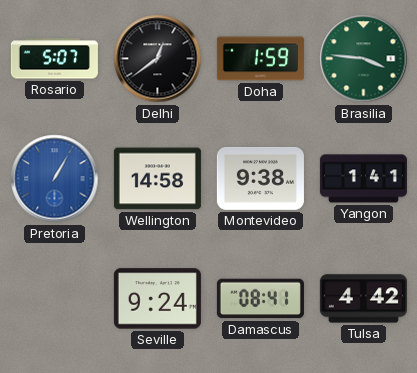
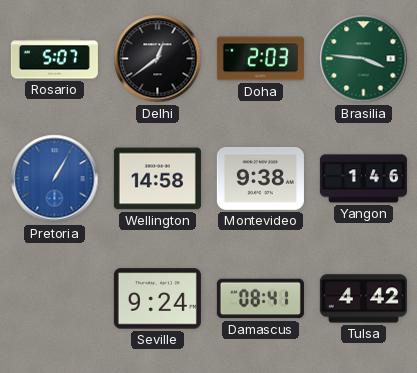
Doha: 1:59 -> 2:03
Yangon: 1:41 -> 1:46
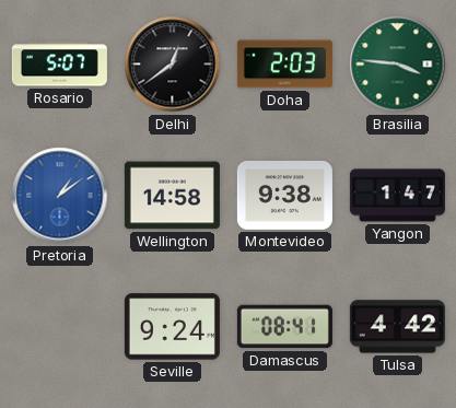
Pretoria: 1:05 -> 1:09
Yangon: 1:46 -> 1:47
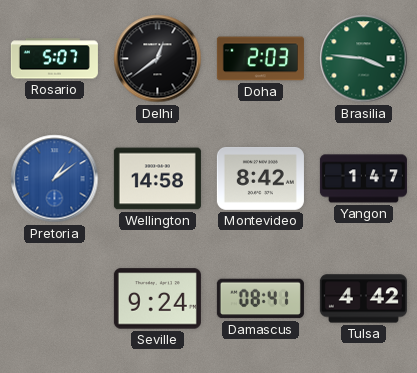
Montevideo: 9:38 -> 8:42
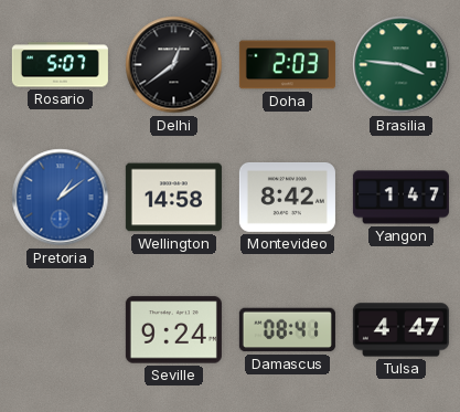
Tulsa: 4:42 -> 4:47
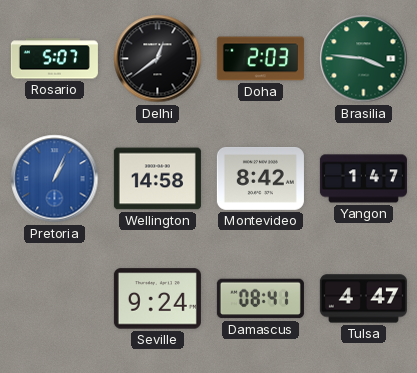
Pretoria: 1:09 -> 1:04
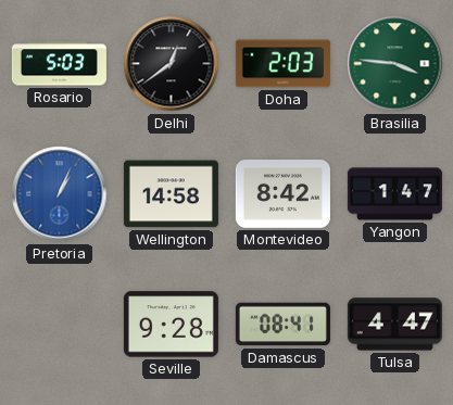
Rosario: 5:07 -> 5:03
Seville: 9:24 -> 9:28
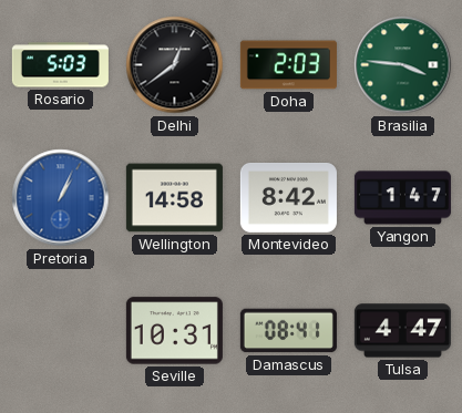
Seville: 9:28 -> 10:31
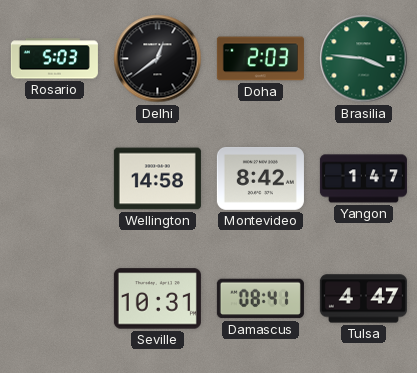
Pretoria: 1:04 -> none
